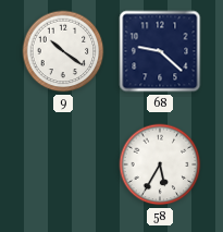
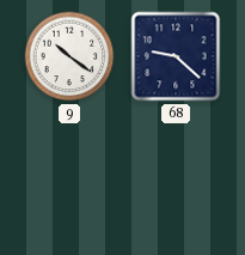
58: 5:35 -> none
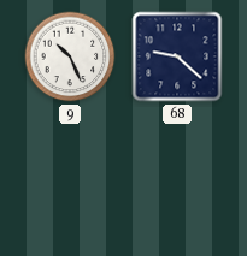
9: 10:21 -> 10:26
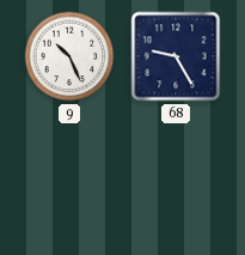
68: 9:22 -> 9:25
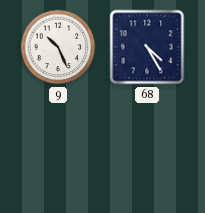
68: 9:25 -> 4:25
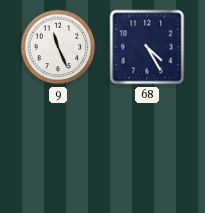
9: 10:26 -> 11:26
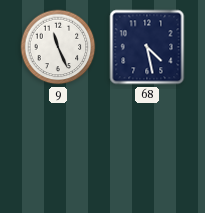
68: 4:25 -> 4:28
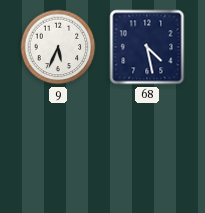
9: 11:26 -> 5:34
